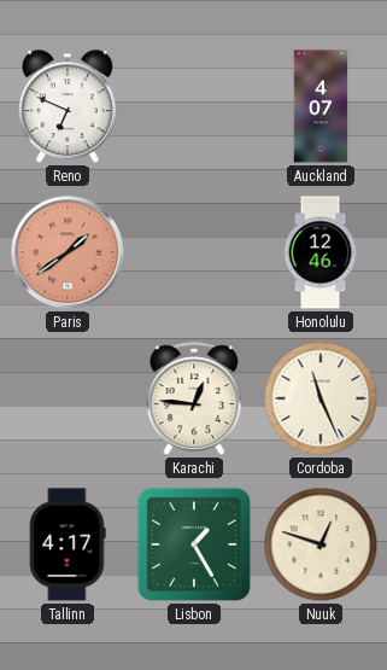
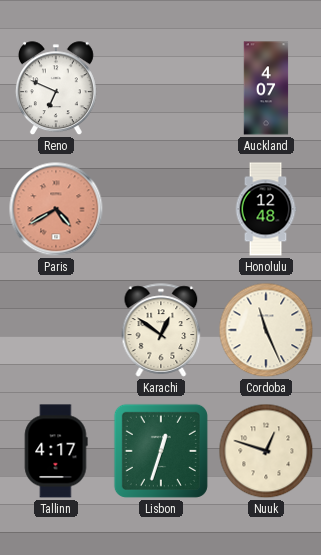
Paris: 1:39 -> 4:40
Honolulu: 12:46 -> 12:48
Karachi: 12:46 -> 12:51
Lisbon: 1:25 -> 12:33
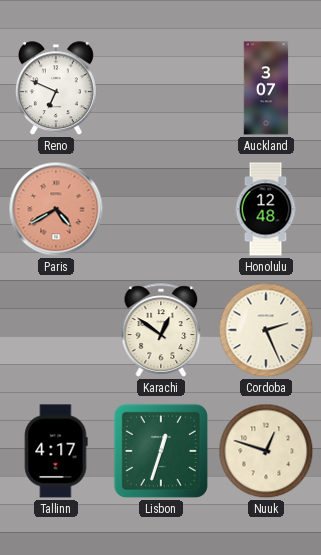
Auckland: 4:07 -> 3:07
Cordoba: 11:26 -> 2:26
